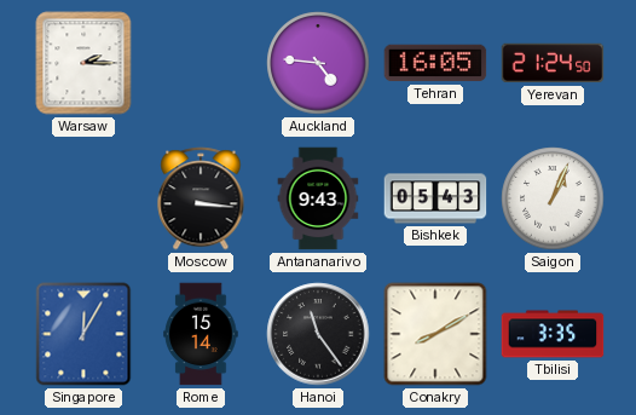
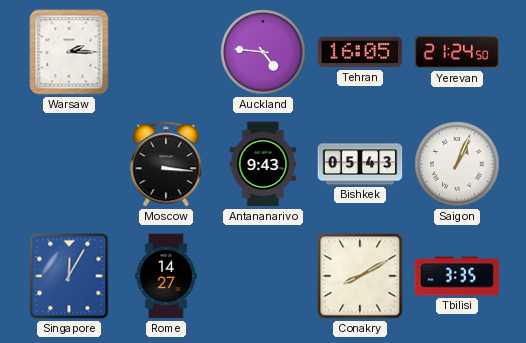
Rome: 15:14 -> 14:27
Hanoi: 11:24 -> none
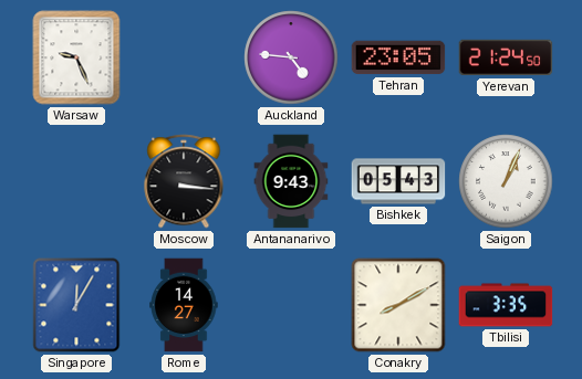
Warsaw: 2:15 -> 9:26
Tehran: 16:05 -> 23:05
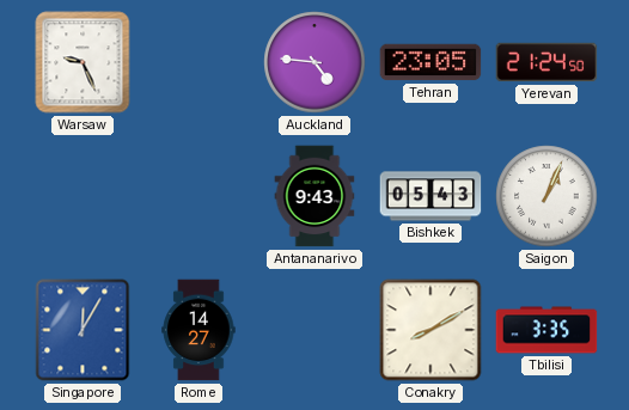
Moscow: 3:16 -> none
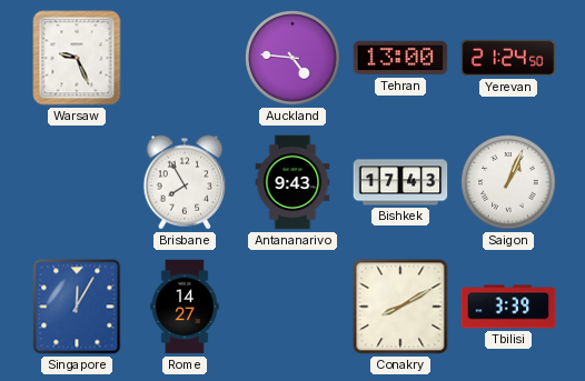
Tehran: 23:05 -> 13:00
Brisbane: none -> 7:55
Bishkek: 05:43 -> 17:43
Tbilisi: 3:35 -> 3:39
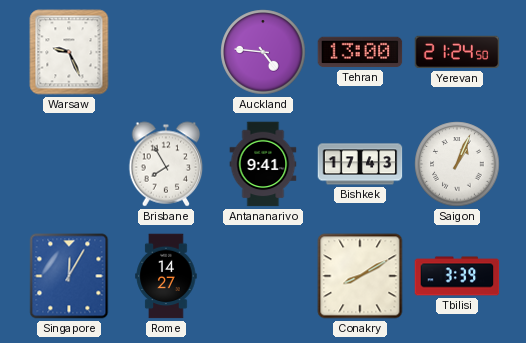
Antananarivo: 9:43 -> 9:41
